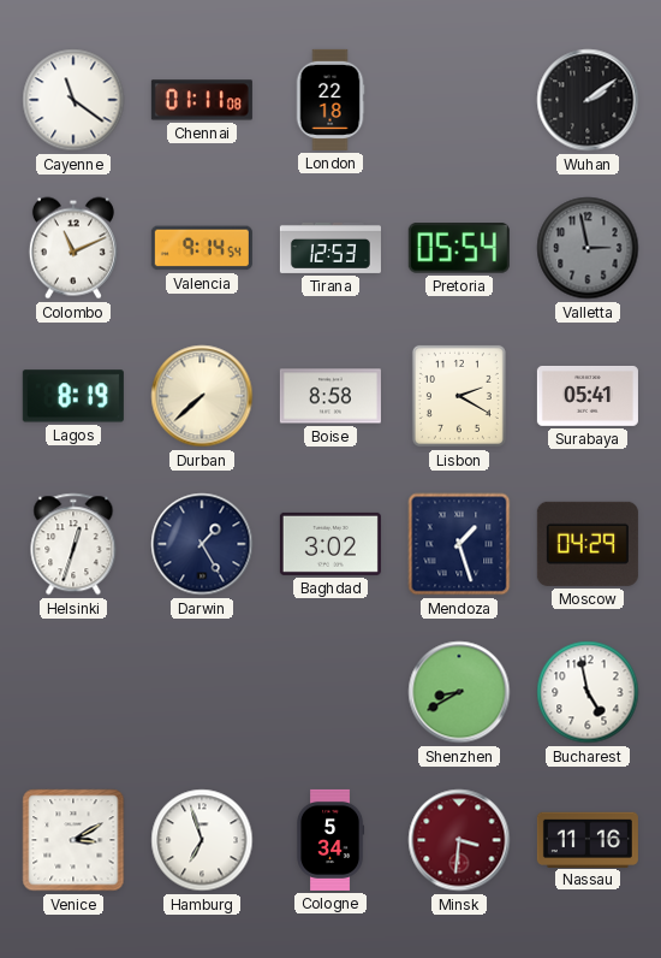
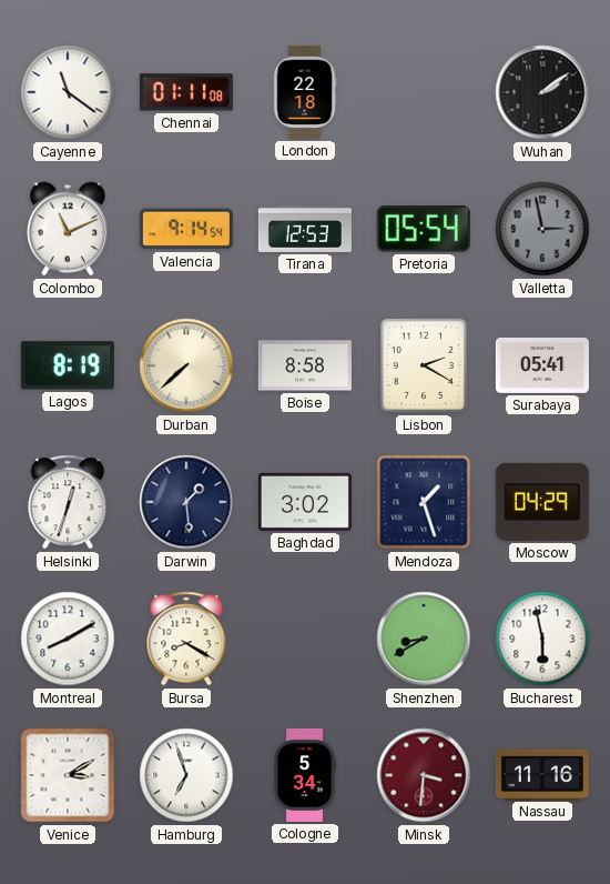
Darwin: 1:25 -> 1:29
Montreal: none -> 8:10
Bursa: none -> 8:20
Bucharest: 4:58 -> 5:58
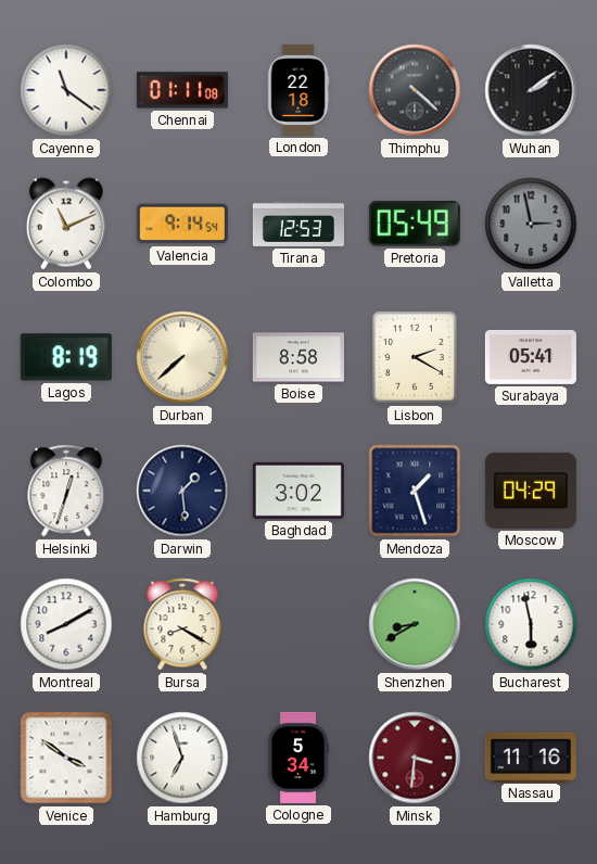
Thimphu: none -> 4:22
Pretoria: 05:54 -> 05:49
Venice: 3:10 -> 3:51
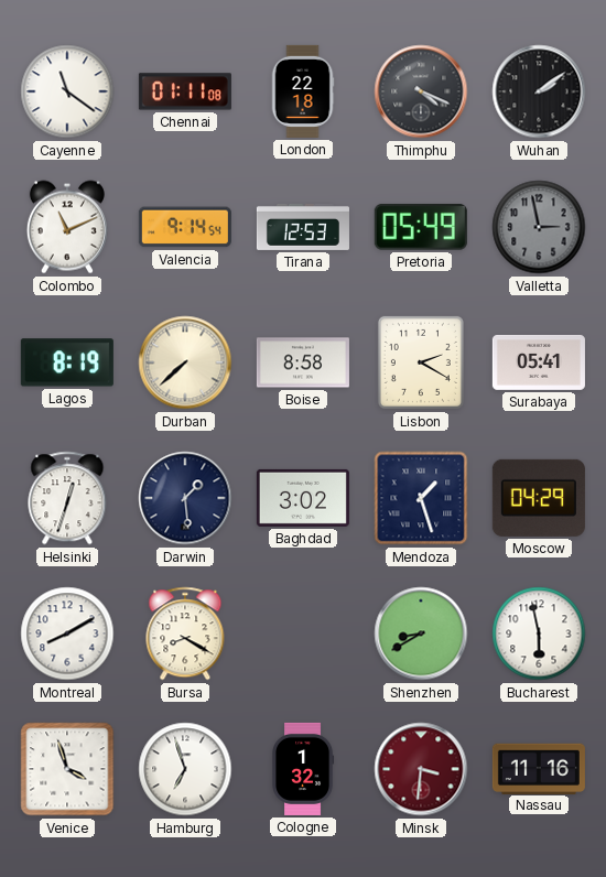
Thimphu: 4:22 -> 4:19
Venice: 3:51 -> 3:57
Cologne: 5:34 -> 1:32
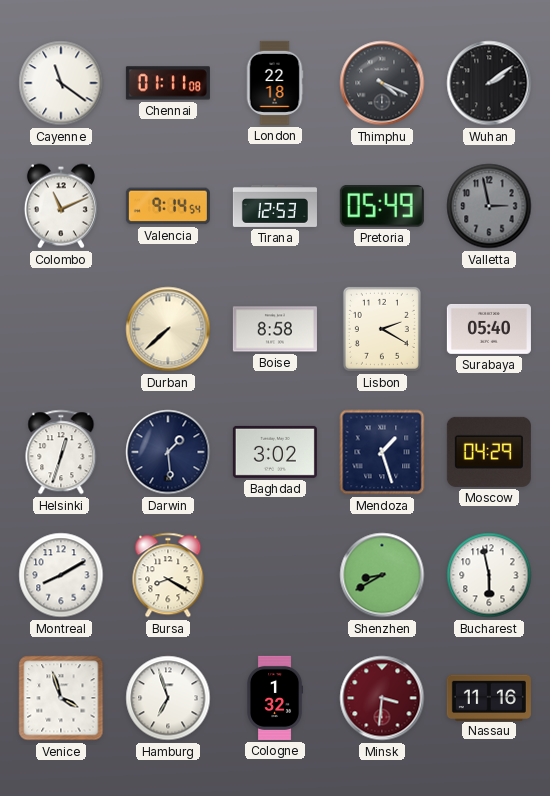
Lagos: 8:19 -> none
Surabaya: 05:41 -> 05:40
